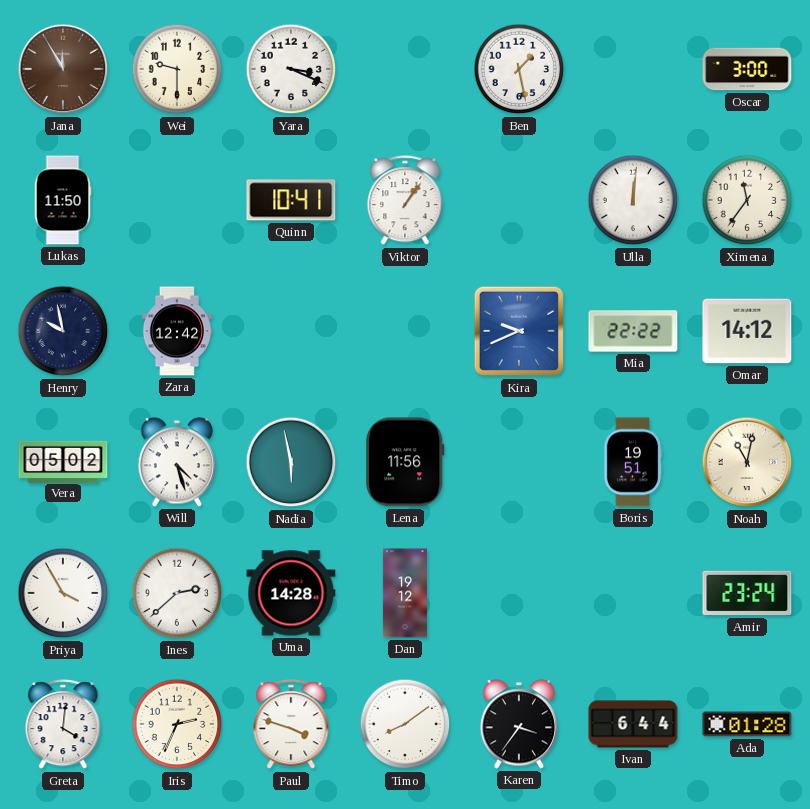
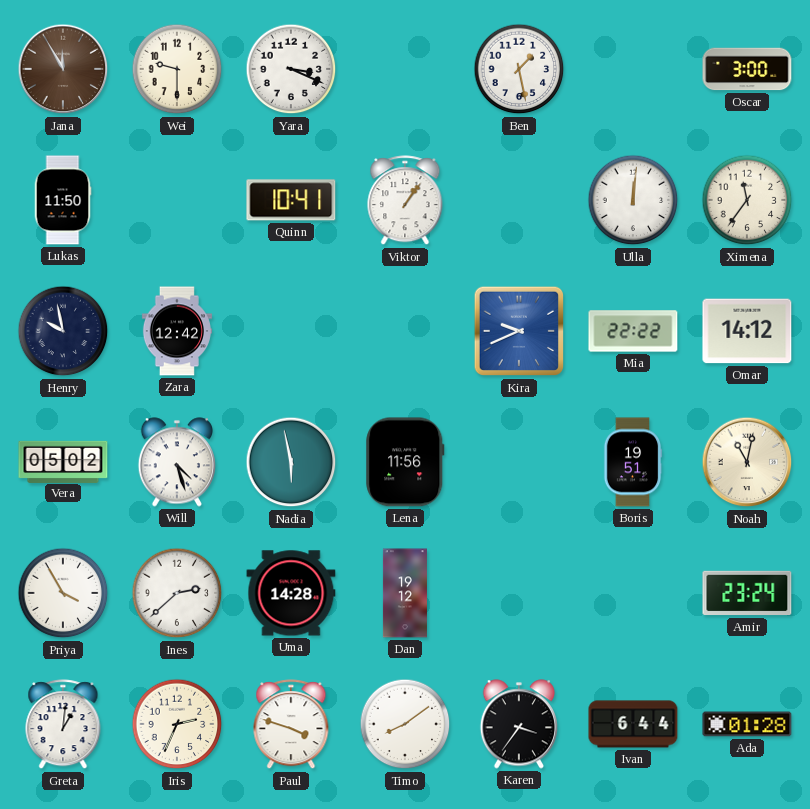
Greta: 4:01 -> 1:01
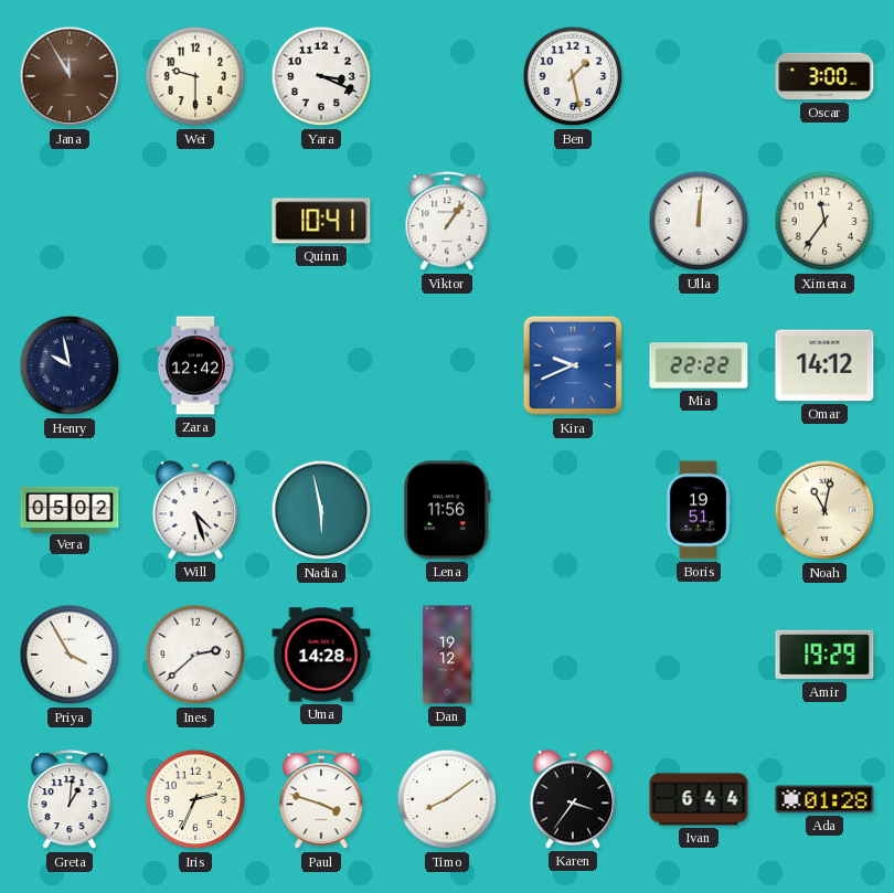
Lukas: 11:50 -> none
Amir: 23:24 -> 19:29
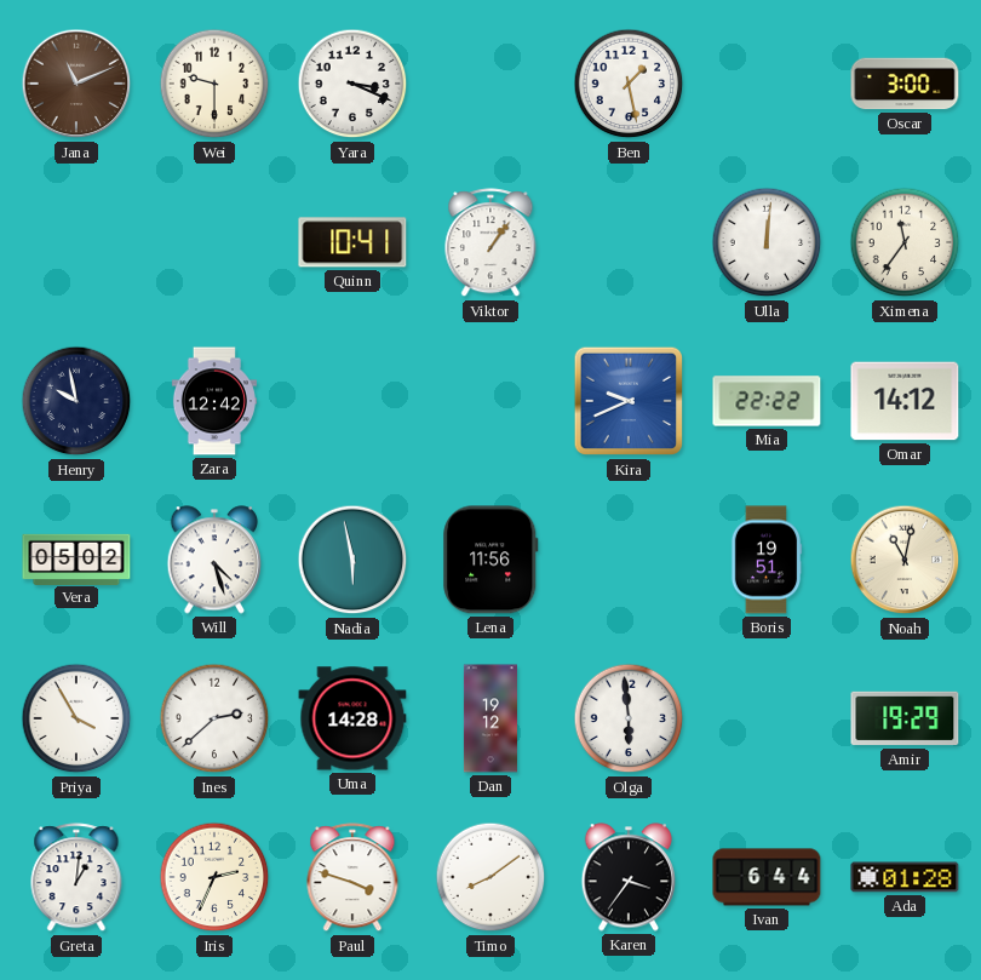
Jana: 11:55 -> 11:11
Olga: none -> 5:59
